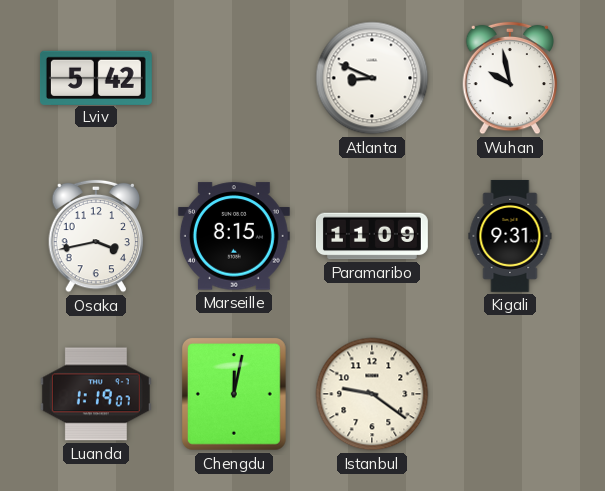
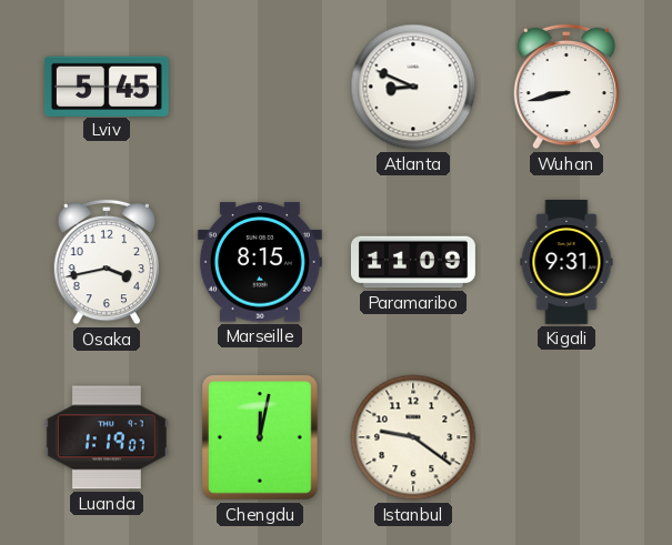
Lviv: 5:42 -> 5:45
Wuhan: 9:58 -> 8:43
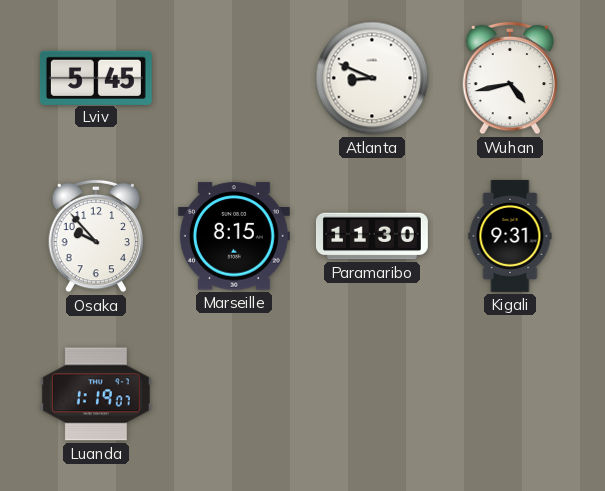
Wuhan: 8:43 -> 4:43
Osaka: 3:43 -> 9:53
Paramaribo: 11:09 -> 11:30
Chengdu: 12:02 -> none
Istanbul: 9:21 -> none
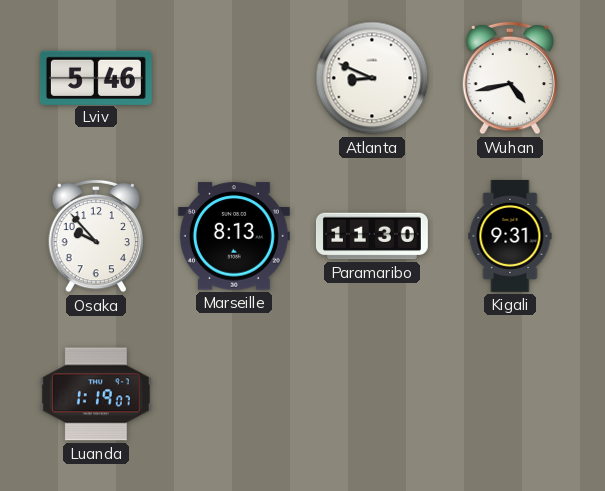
Lviv: 5:45 -> 5:46
Marseille: 8:15 -> 8:13
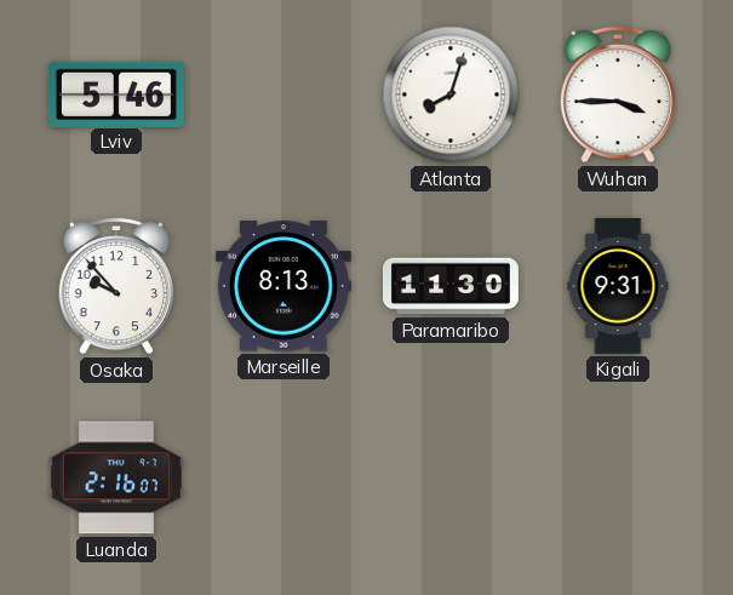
Atlanta: 8:49 -> 8:03
Wuhan: 4:43 -> 3:45
Luanda: 1:19 -> 2:16
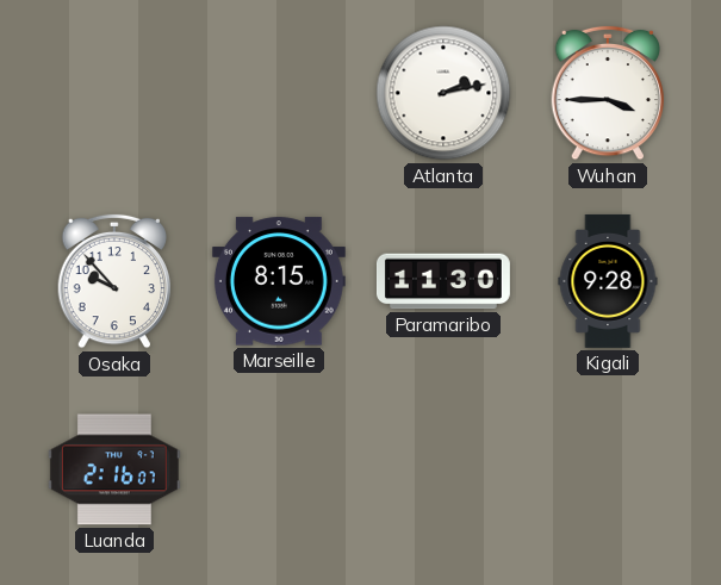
Lviv: 5:46 -> none
Atlanta: 8:03 -> 2:13
Marseille: 8:13 -> 8:15
Kigali: 9:31 -> 9:28
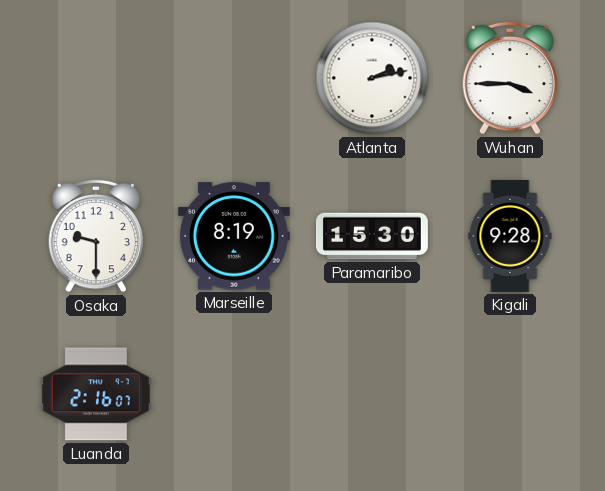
Osaka: 9:53 -> 9:30
Marseille: 8:15 -> 8:19
Paramaribo: 11:30 -> 15:30
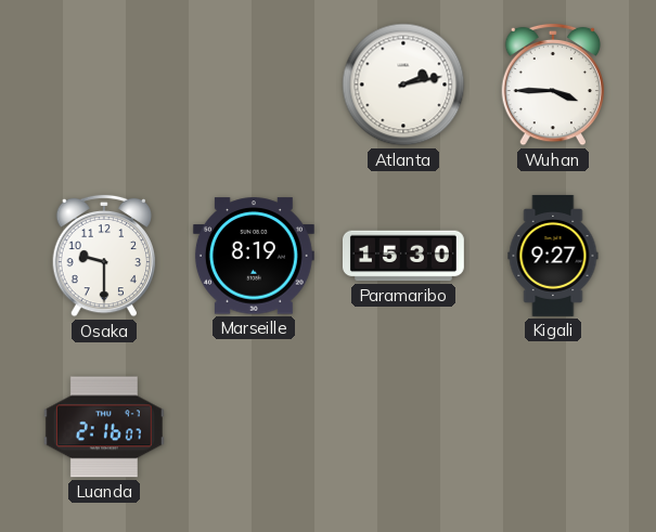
Kigali: 9:28 -> 9:27
